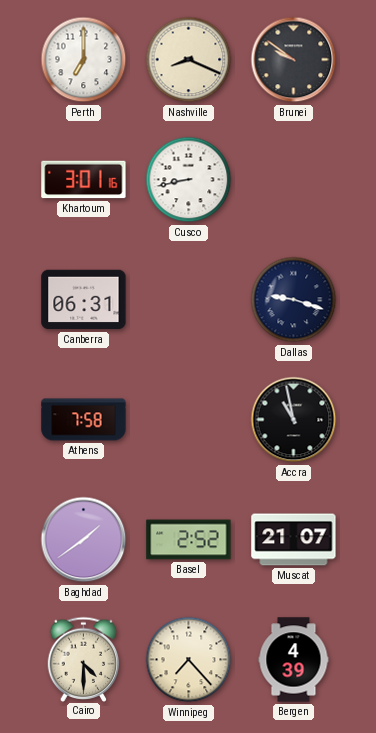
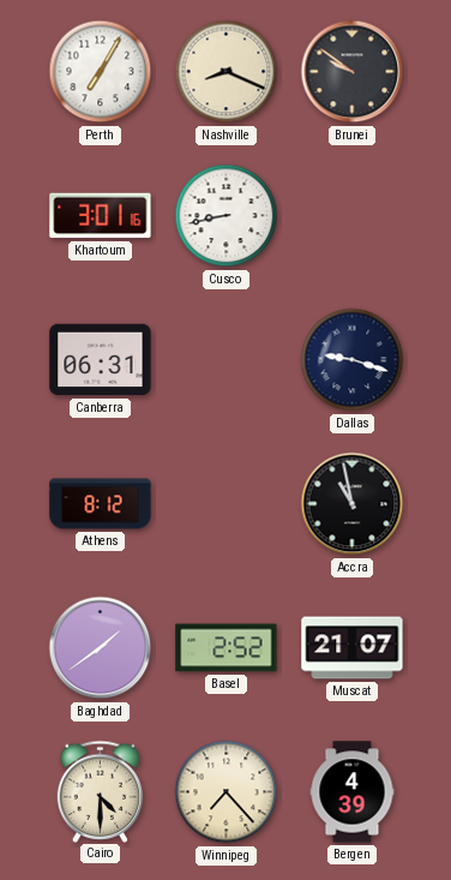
Perth: 7:00 -> 7:05
Athens: 7:58 -> 8:12
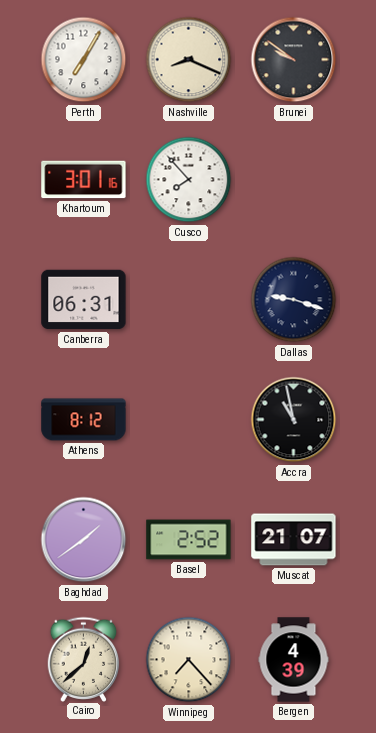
Cusco: 8:43 -> 7:53
Cairo: 4:30 -> 12:38
